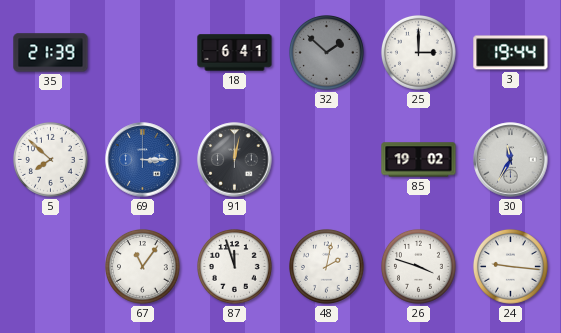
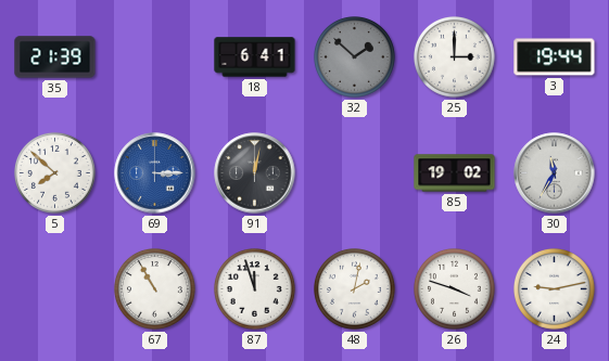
67: 11:06 -> 10:55
24: 9:16 -> 9:13
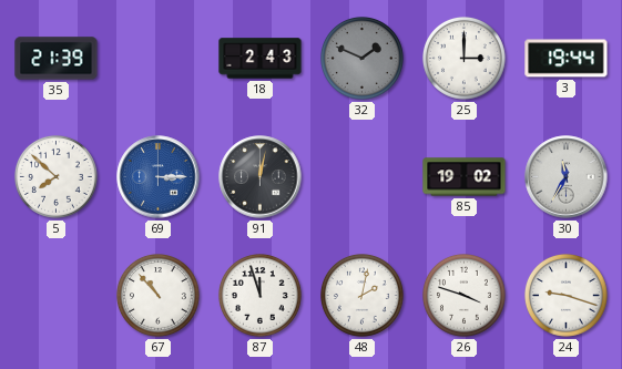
18: 6:41 -> 2:43
32: 1:52 -> 1:49
67: 10:55 -> 10:53
24: 9:13 -> 9:18
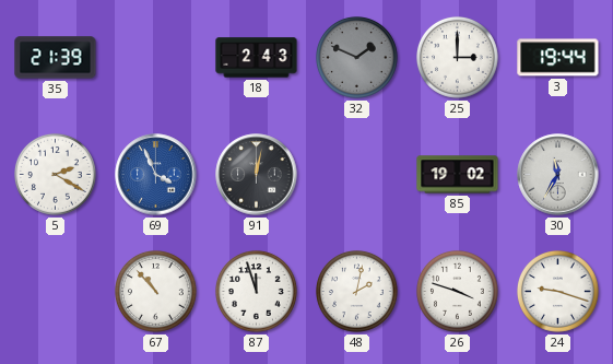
5: 7:52 -> 2:20
69: 3:15 -> 3:56
